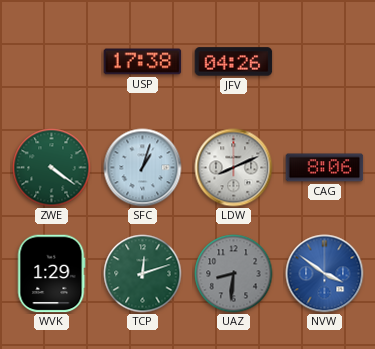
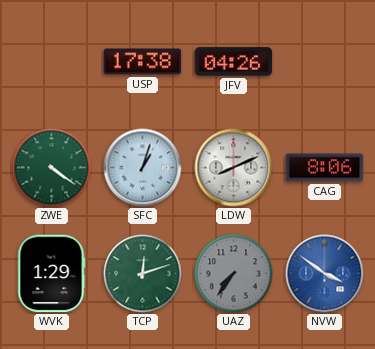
UAZ: 8:31 -> 7:36
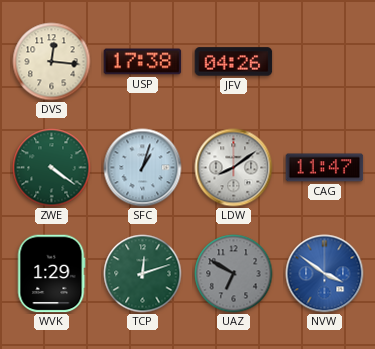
DVS: none -> 12:16
LDW: 8:11 -> 8:09
CAG: 8:06 -> 11:47
UAZ: 7:36 -> 6:50
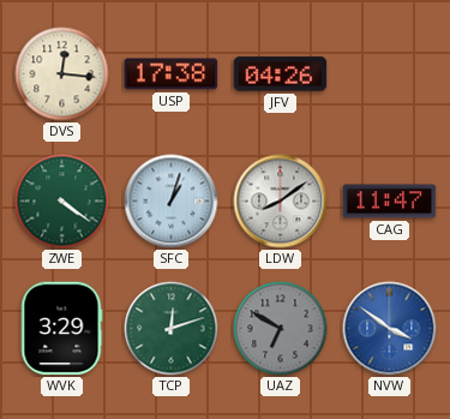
WVK: 1:29 -> 3:29
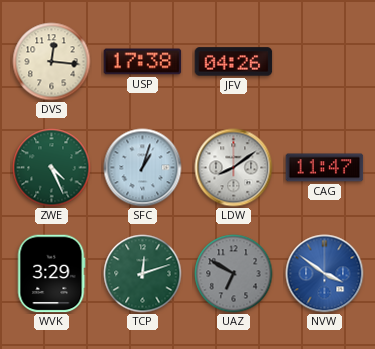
ZWE: 4:21 -> 4:26
